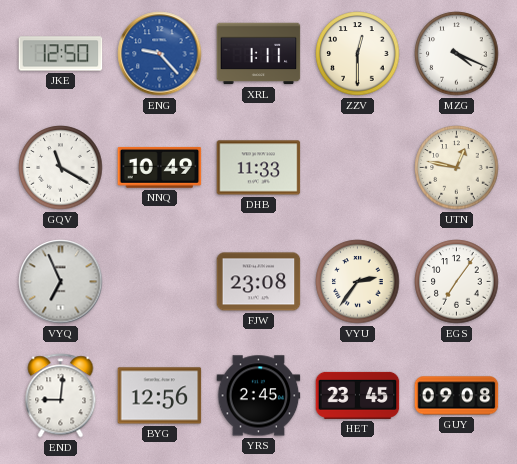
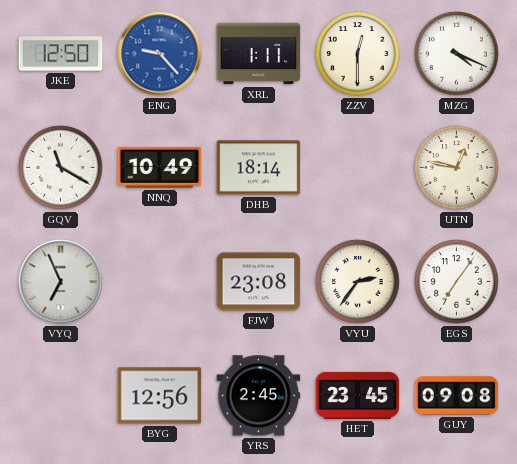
DHB: 11:33 -> 18:14
END: 9:01 -> none
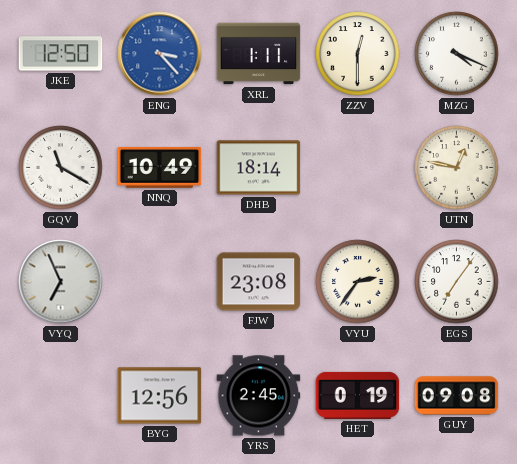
ENG: 9:23 -> 3:23
HET: 23:45 -> 0:19
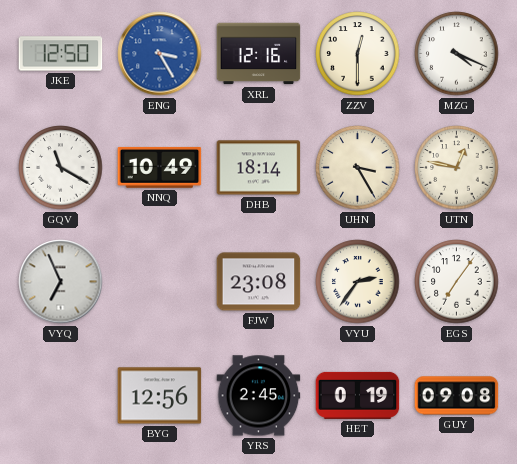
ENG: 3:23 -> 3:25
XRL: 1:11 -> 12:16
UHN: none -> 3:25
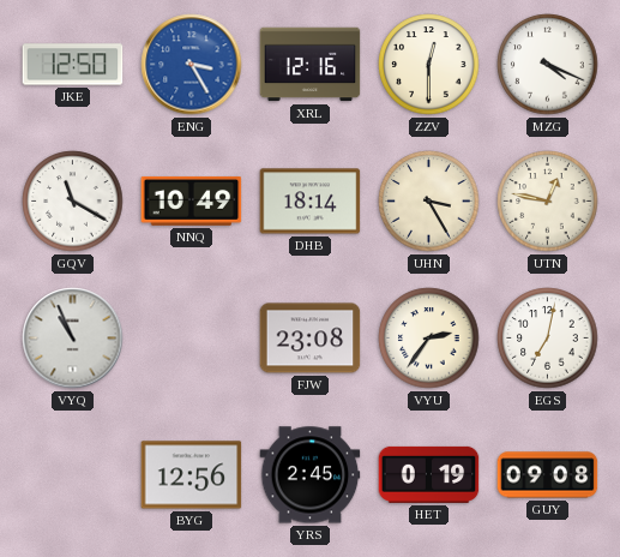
VYQ: 6:56 -> 10:56
EGS: 7:06 -> 7:02
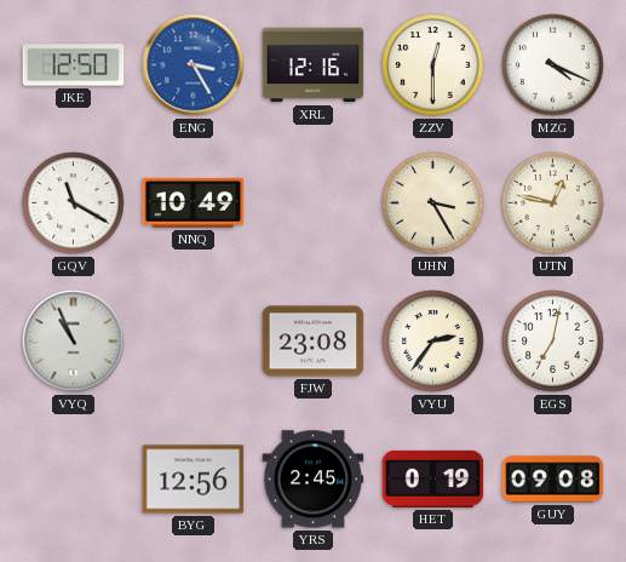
DHB: 18:14 -> none
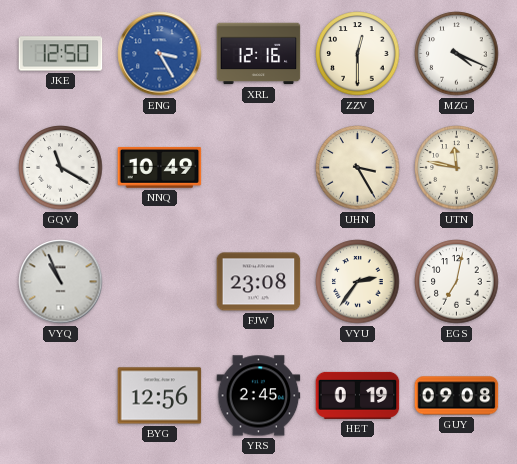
UTN: 12:47 -> 11:47
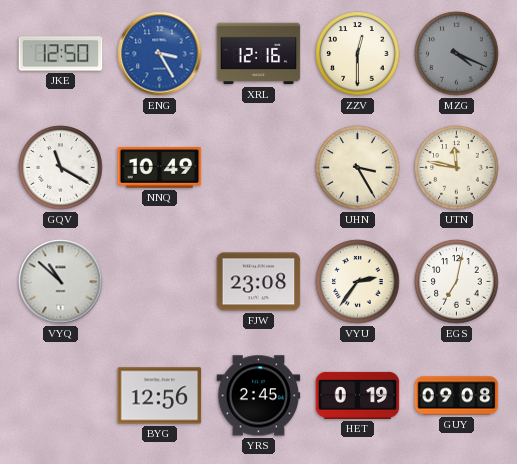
MZG dial: white -> grey
VYQ: 10:56 -> 10:52
